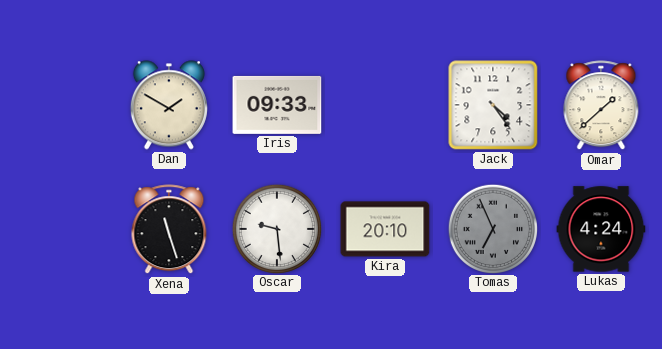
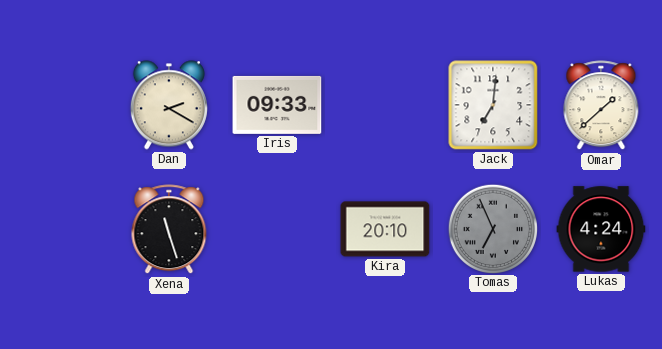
Dan: 1:50 -> 2:20
Jack: 4:24 -> 7:01
Oscar: 9:29 -> none
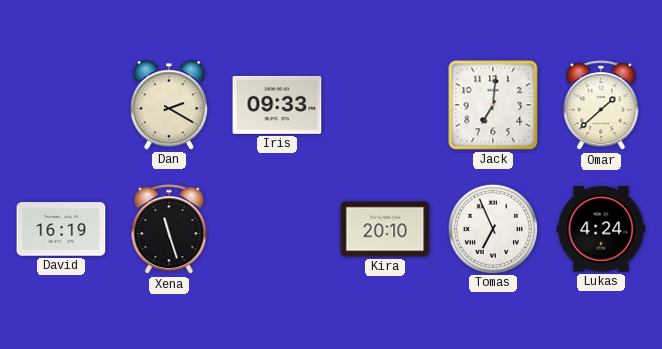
David: none -> 16:19
Tomas dial: grey -> white
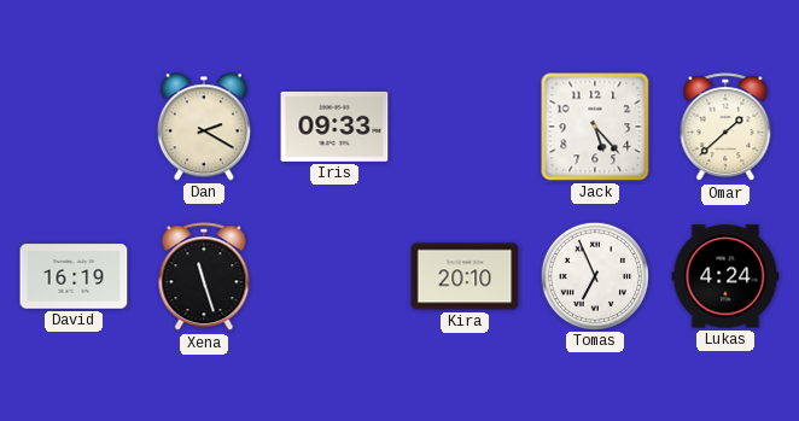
Jack: 7:01 -> 5:23
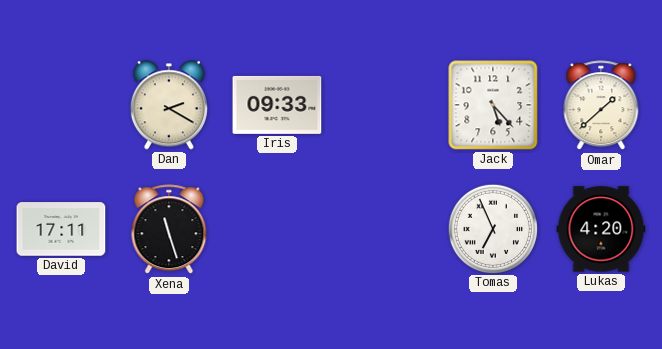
David: 16:19 -> 17:11
Kira: 20:10 -> none
Lukas: 4:24 -> 4:20
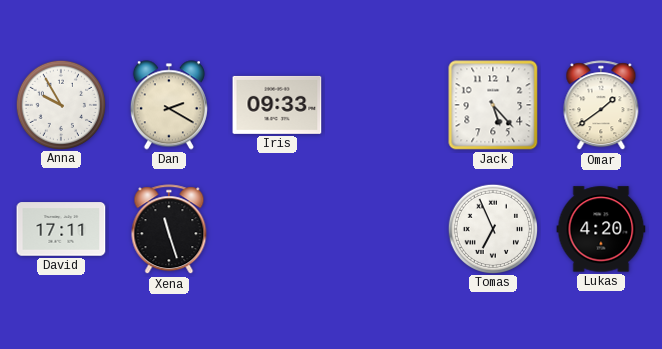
Anna: none -> 9:55
Omar: 1:38 -> 1:39
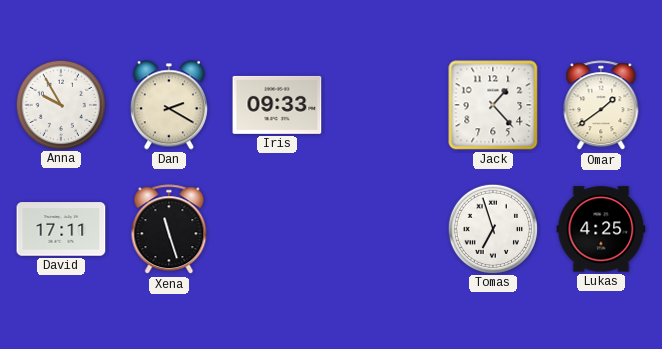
Jack: 5:23 -> 1:23
Tomas: 6:56 -> 6:57
Lukas: 4:20 -> 4:25
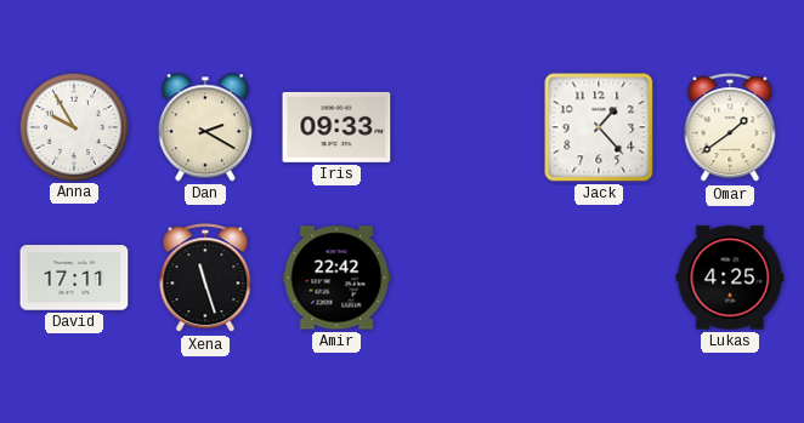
Amir: none -> 22:42
Tomas: 6:57 -> none
